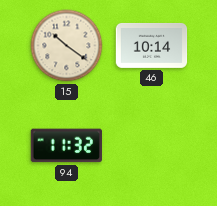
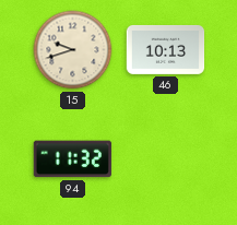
15: 10:21 -> 9:42
46: 10:14 -> 10:13
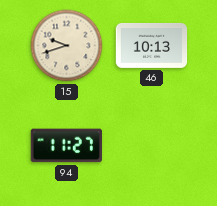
94: 11:32 -> 11:27
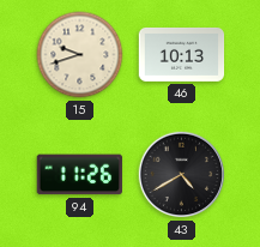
94: 11:27 -> 11:26
43: none -> 4:40
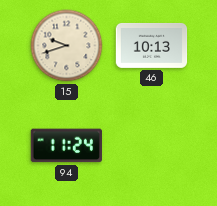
94: 11:26 -> 11:24
43: 4:40 -> none
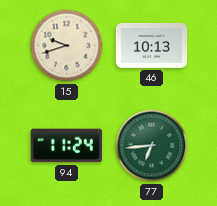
77: none -> 6:44
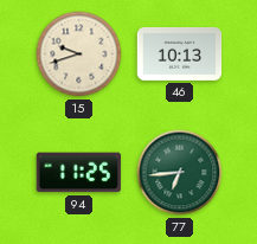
94: 11:24 -> 11:25
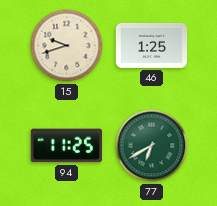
46: 10:13 -> 1:25
77: 6:44 -> 6:40
